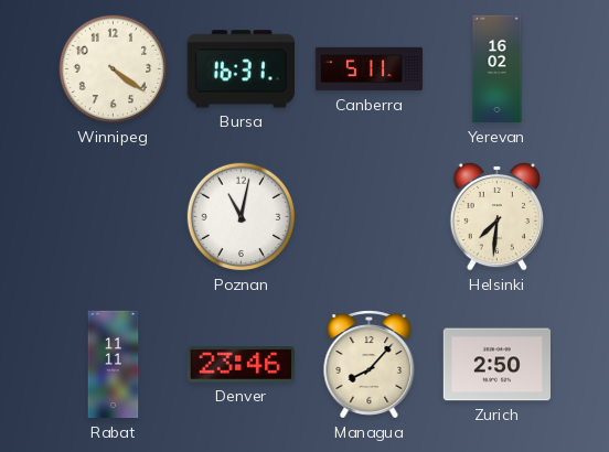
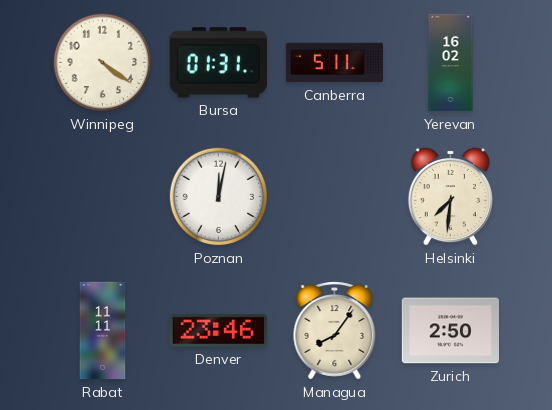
Bursa: 16:31 -> 01:31
Poznan: 11:02 -> 12:02
Managua: 8:07 -> 8:06
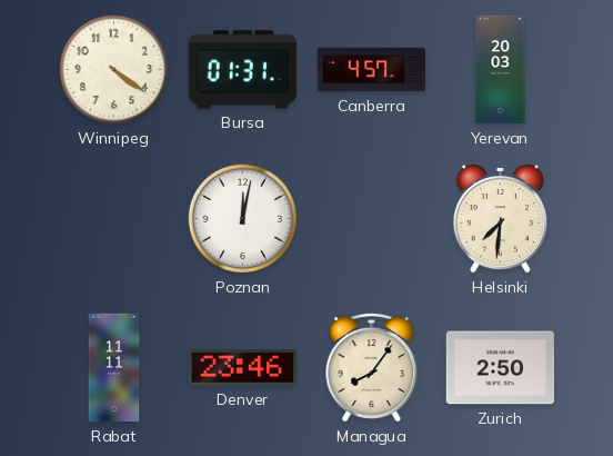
Canberra: 5:11 -> 4:57
Yerevan: 16:02 -> 20:03
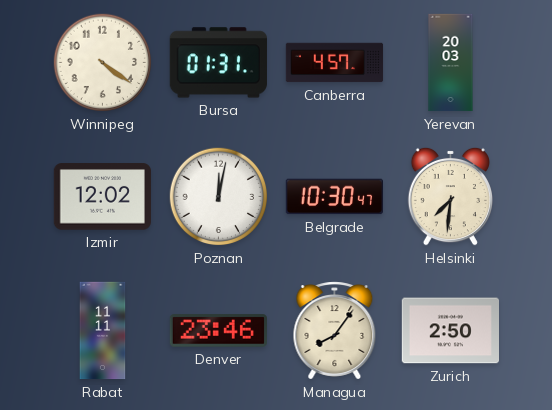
Izmir: none -> 12:02
Belgrade: none -> 10:30
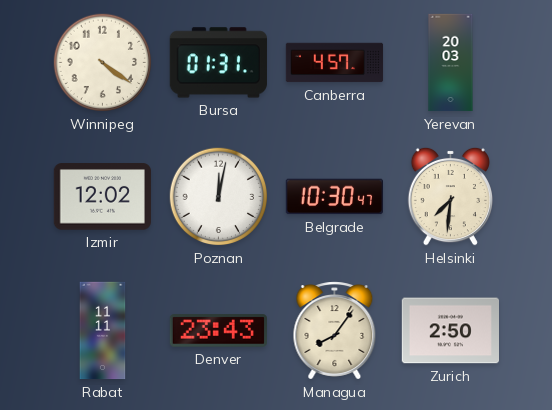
Denver: 23:46 -> 23:43
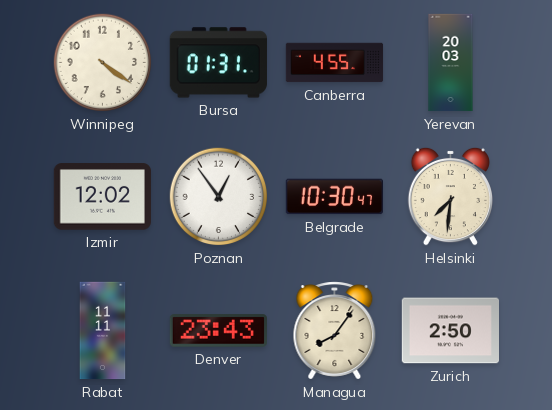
Canberra: 4:57 -> 4:55
Poznan: 12:02 -> 12:54
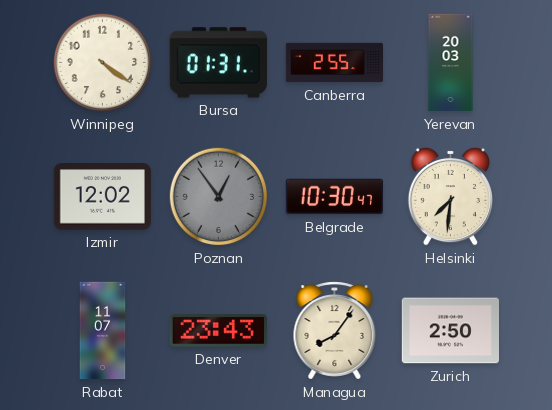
Canberra: 4:55 -> 2:55
Poznan dial: white -> grey
Rabat: 11:11 -> 11:07
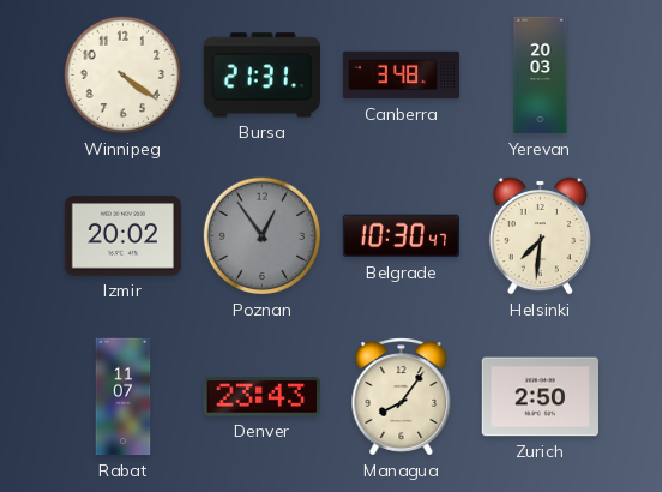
Bursa: 01:31 -> 21:31
Canberra: 2:55 -> 3:48
Izmir: 12:02 -> 20:02
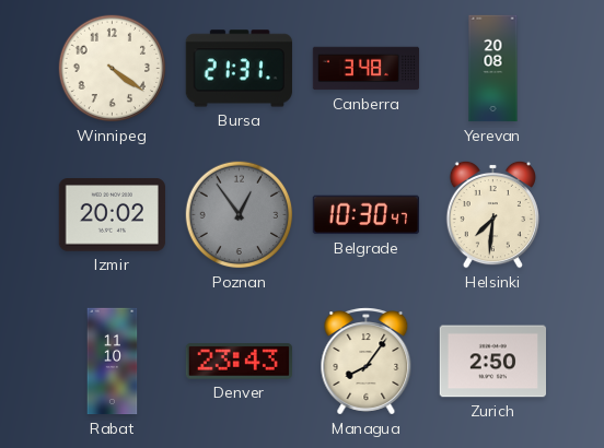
Yerevan: 20:03 -> 20:08
Rabat: 11:07 -> 11:10
